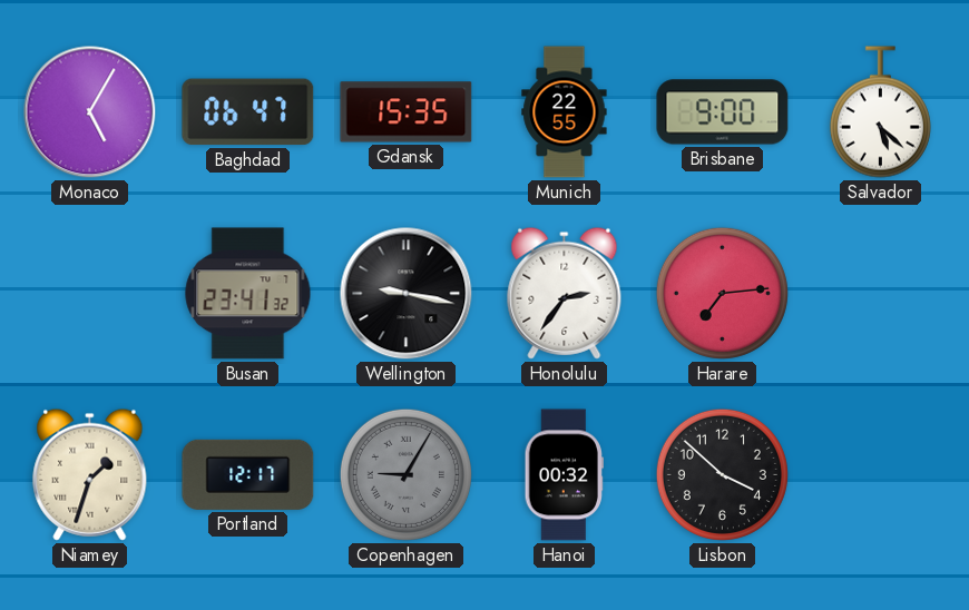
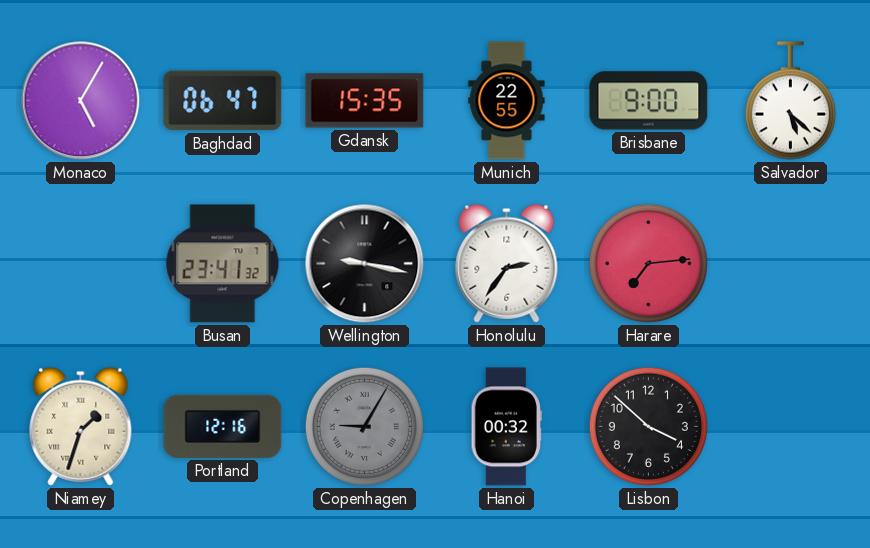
Portland: 12:17 -> 12:16
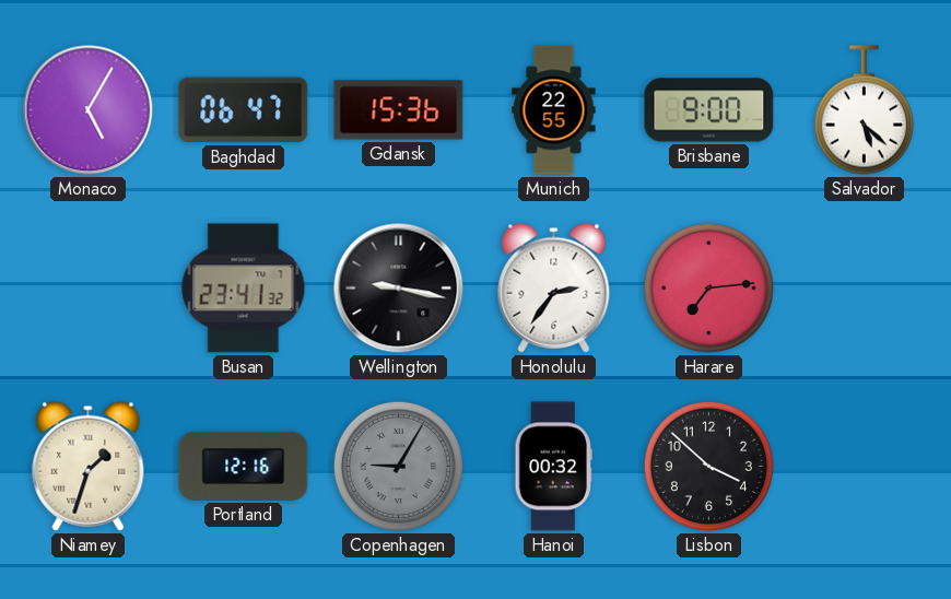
Gdansk: 15:35 -> 15:36
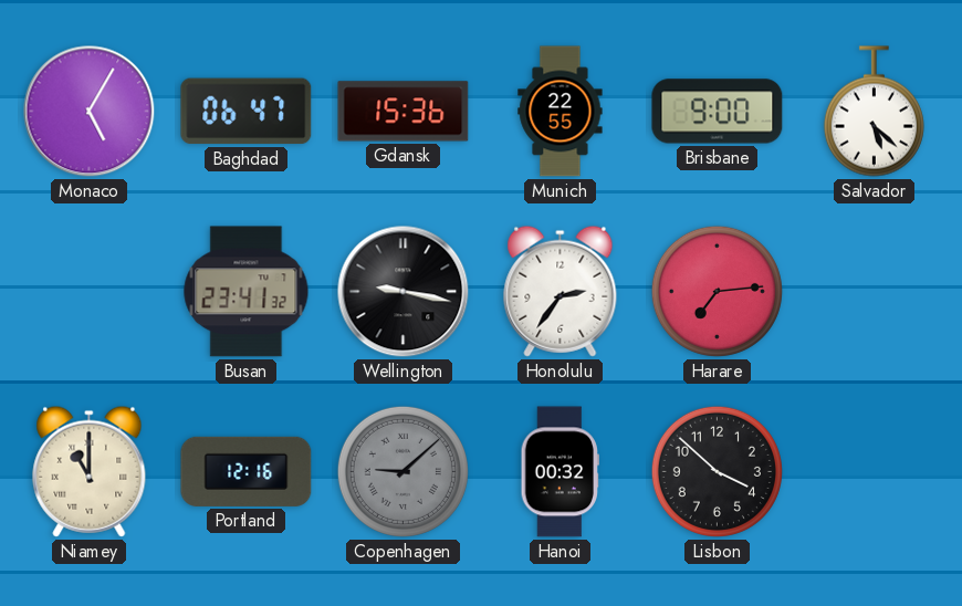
Niamey: 1:33 -> 11:00
Copenhagen: 9:05 -> 9:08
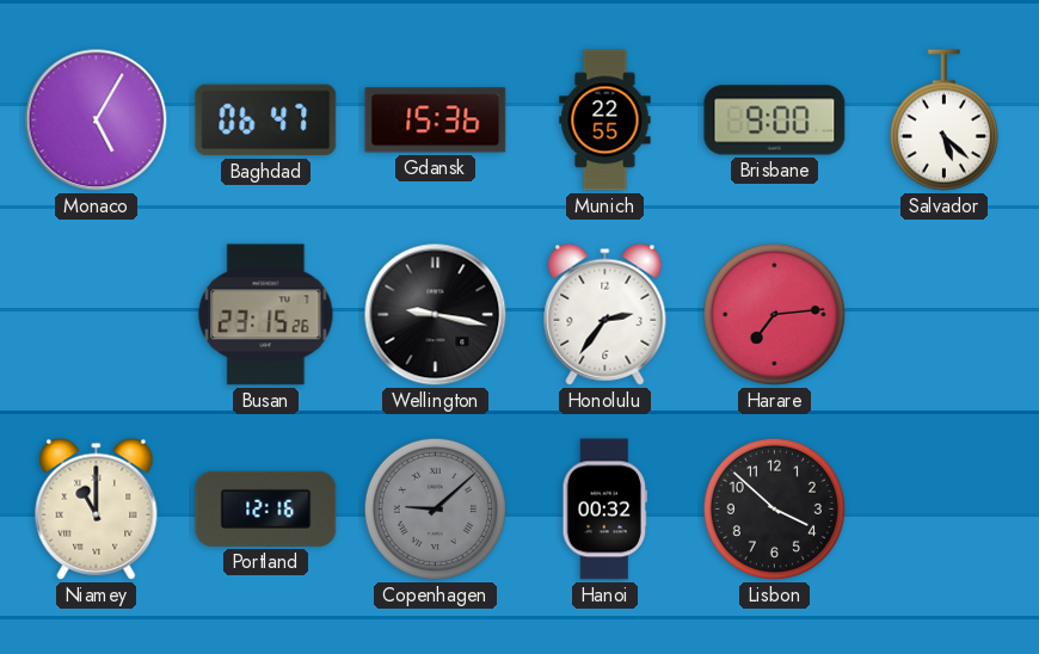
Busan: 23:41 -> 23:15
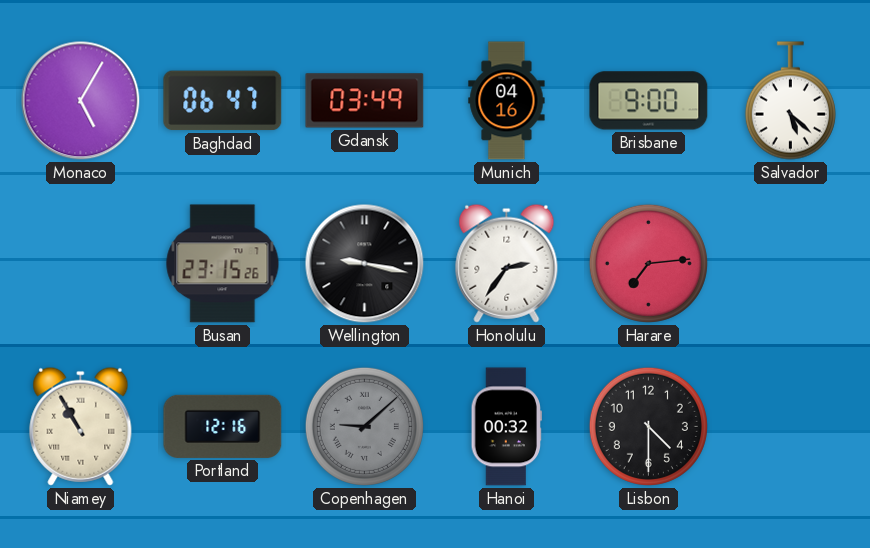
Gdansk: 15:36 -> 03:49
Munich: 22:55 -> 04:16
Niamey: 11:00 -> 10:55
Lisbon: 3:52 -> 4:30
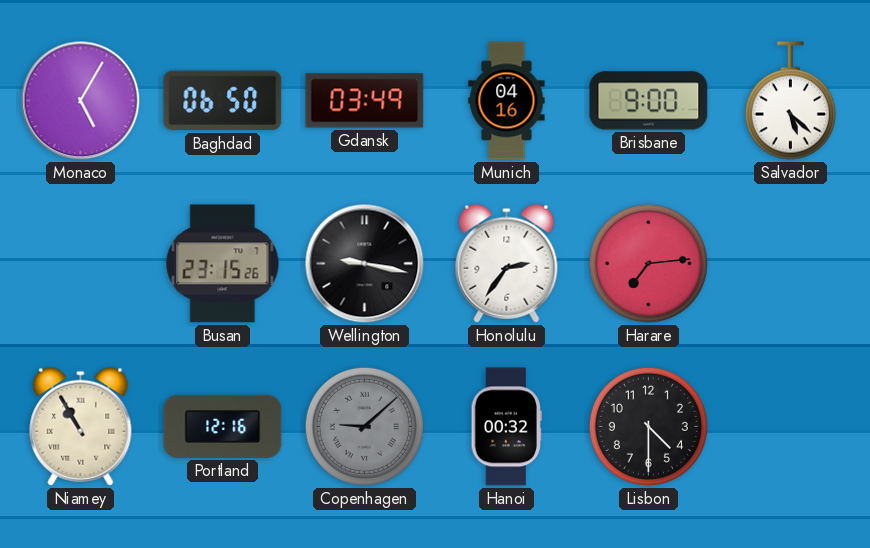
Baghdad: 06:47 -> 06:50
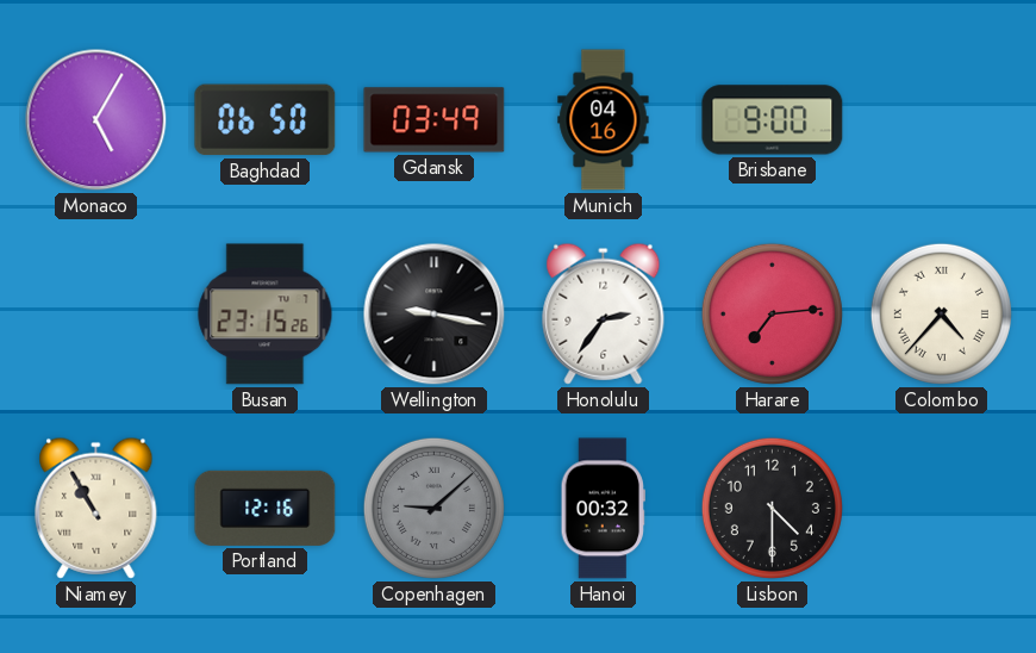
Salvador: 5:22 -> none
Colombo: none -> 4:37
